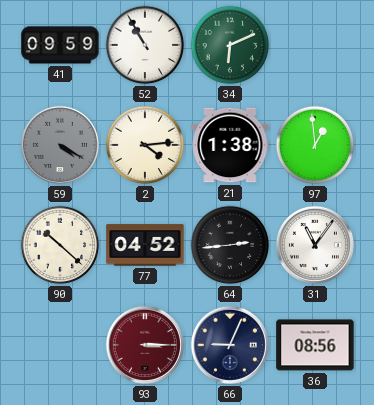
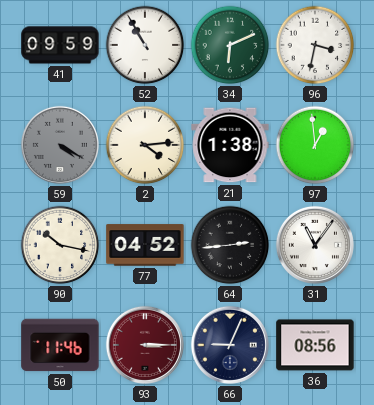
96: none -> 3:32
90: 10:22 -> 10:17
50: none -> 11:46
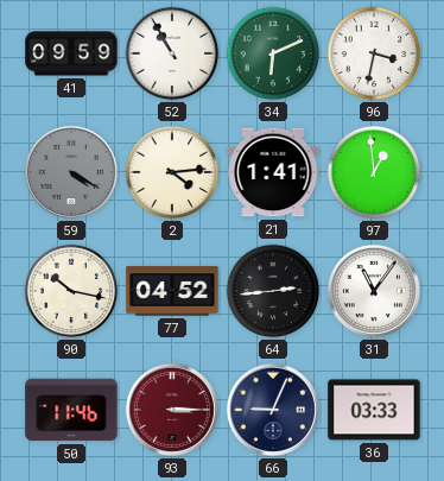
21: 1:38 -> 1:41
36: 08:56 -> 03:33
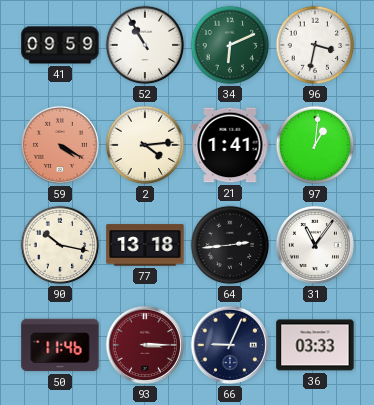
59 dial: grey -> salmon
97: 12:59 -> 1:01
77: 04:52 -> 13:18
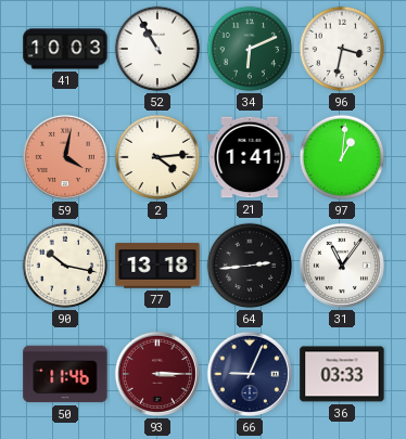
41: 09:59 -> 10:03
59: 4:20 -> 4:02
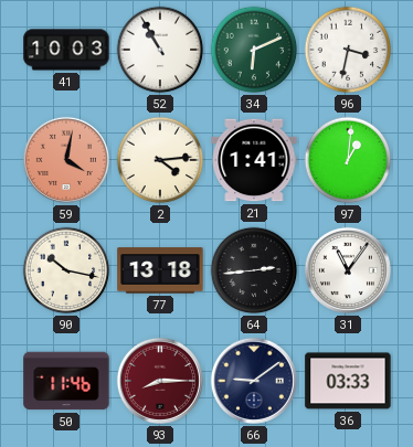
93: 3:15 -> 8:15
66: 9:04 -> 9:09
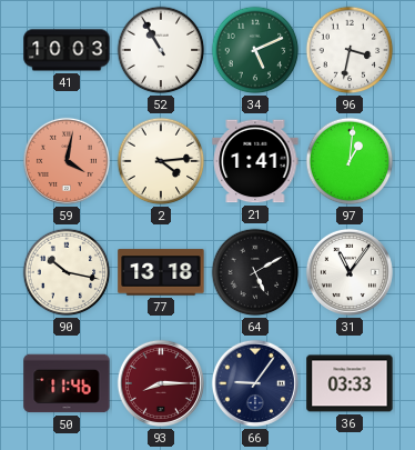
34: 6:11 -> 5:11
64: 2:44 -> 5:10
66: 9:09 -> 9:06
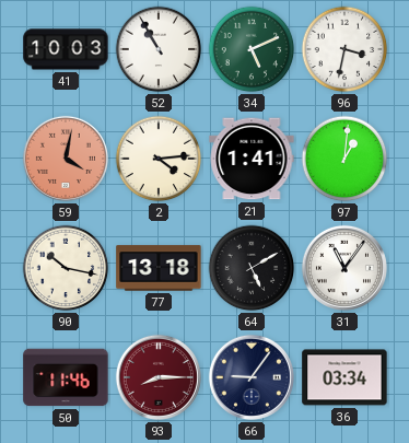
36: 03:33 -> 03:34
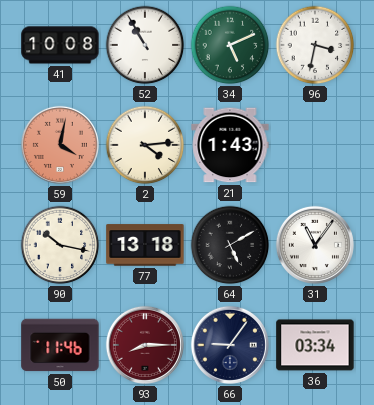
41: 10:03 -> 10:08
21: 1:41 -> 1:43
97: 1:01 -> none
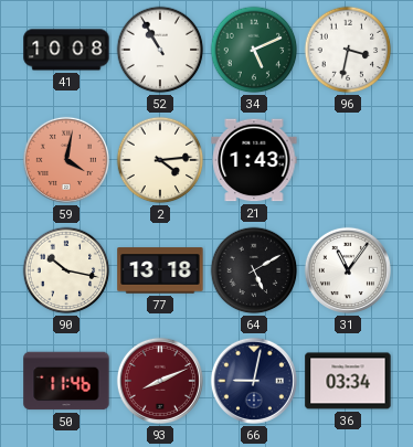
93: 8:15 -> 8:11
66: 9:06 -> 9:02
